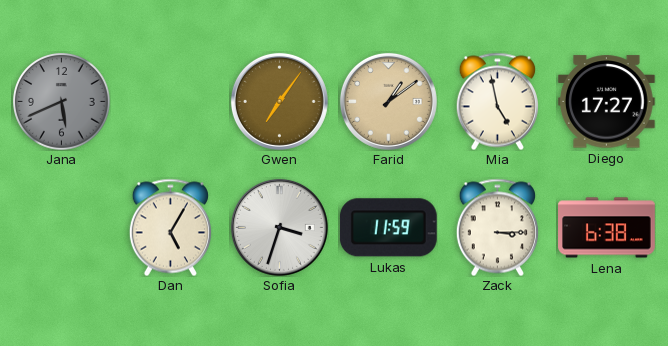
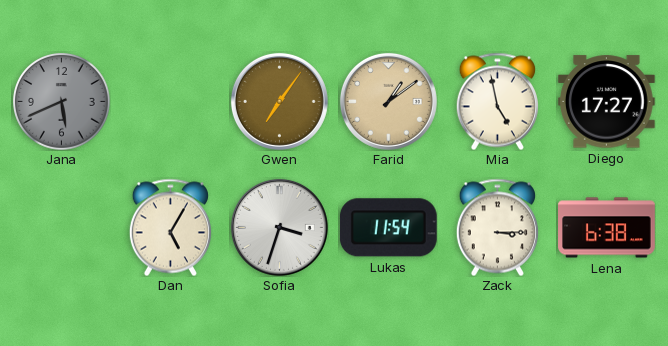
Lukas: 11:59 -> 11:54
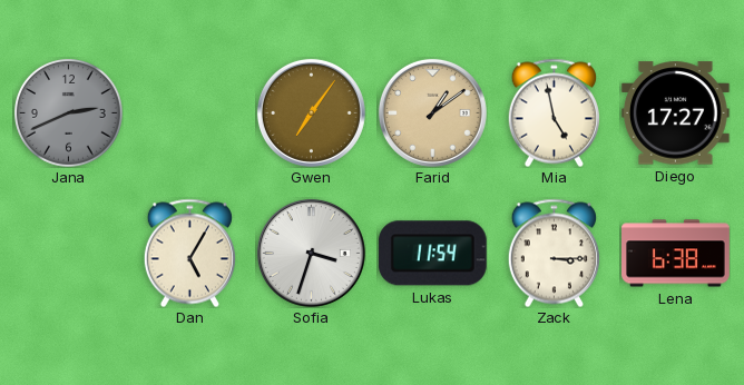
Jana: 5:41 -> 2:41
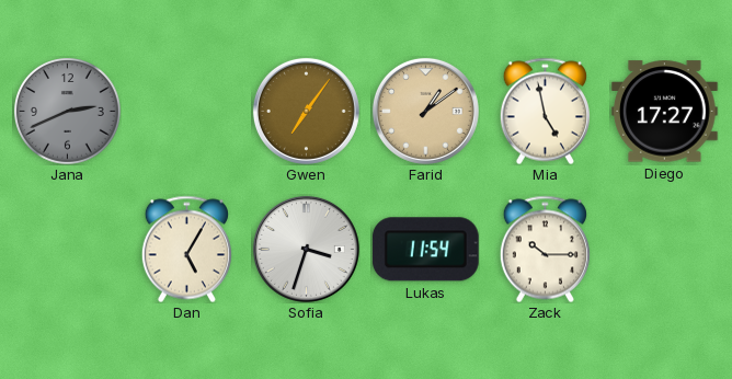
Zack: 3:15 -> 10:15
Lena: 6:38 -> none
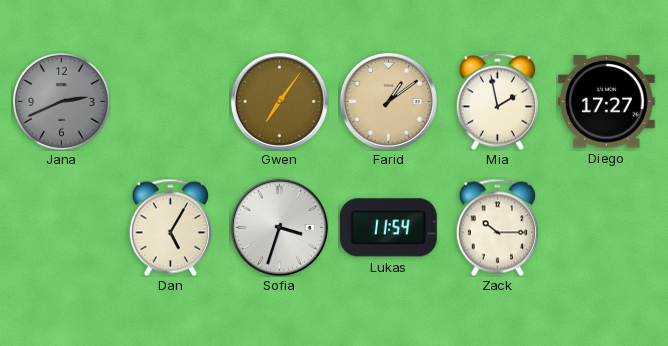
Mia: 4:58 -> 1:58
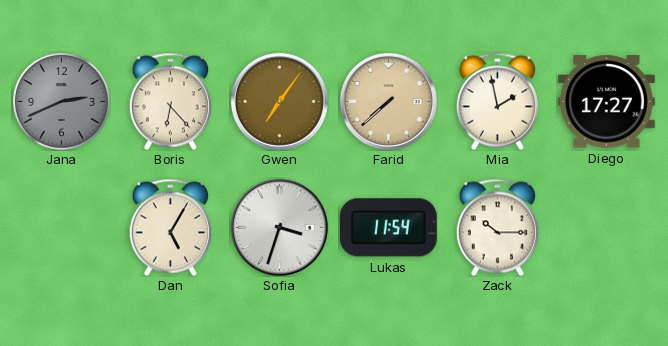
Boris: none -> 6:23
Farid: 1:09 -> 7:38
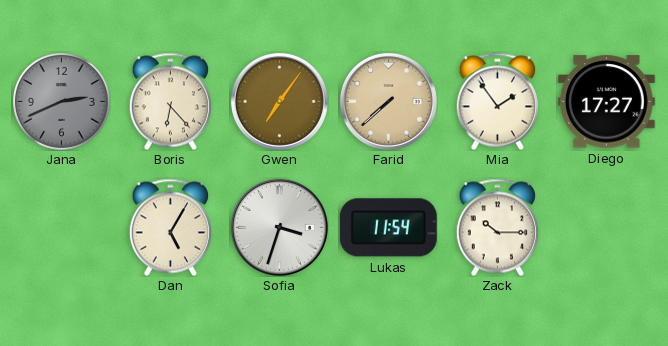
Mia: 1:58 -> 1:54
